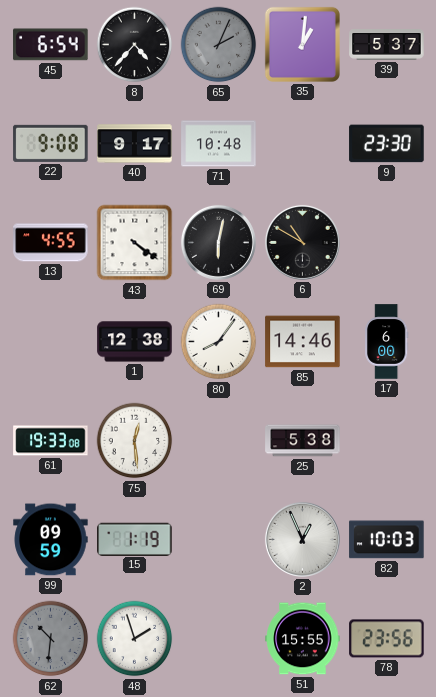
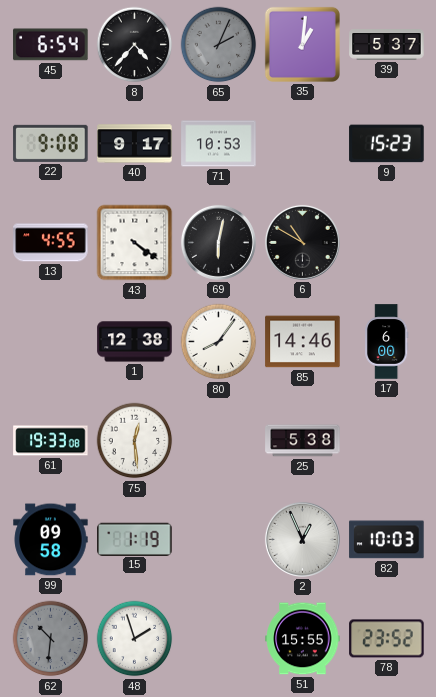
71: 10:48 -> 10:53
9: 23:30 -> 15:23
99: 09:59 -> 09:58
78: 23:56 -> 23:52
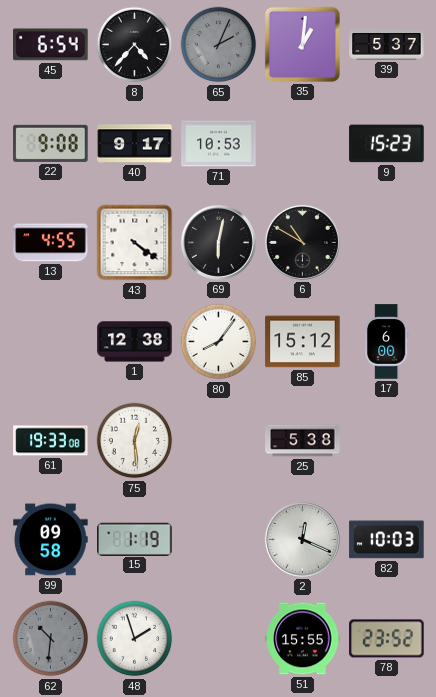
85: 14:46 -> 15:12
2: 12:56 -> 12:19
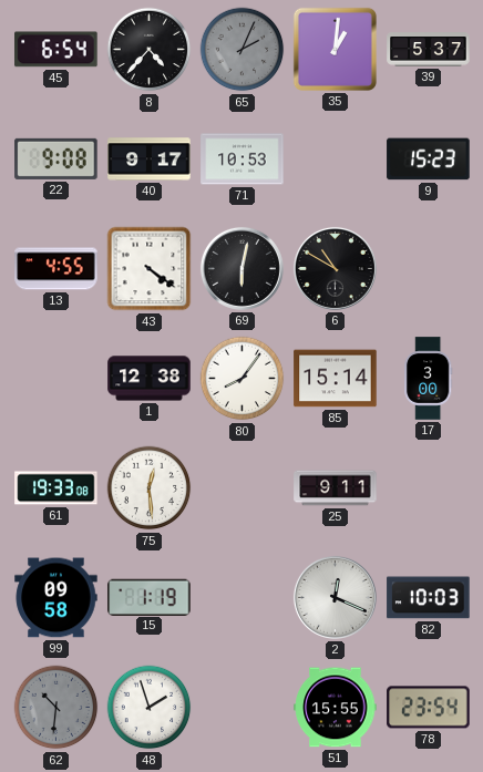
85: 15:12 -> 15:14
17: 6:00 -> 3:00
25: 5:38 -> 9:11
78: 23:52 -> 23:54
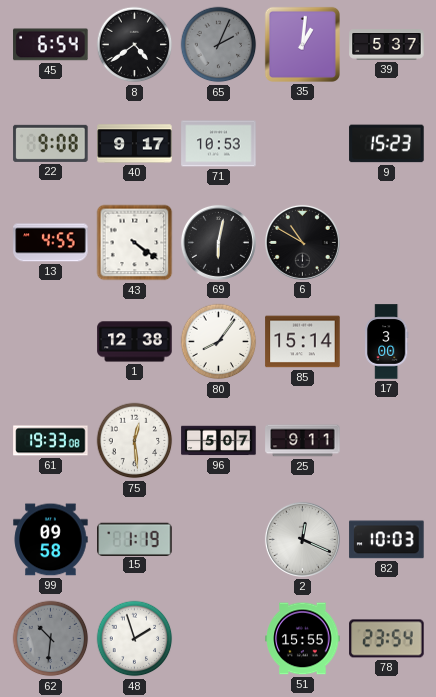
8: 4:37 -> 4:39
96: none -> 5:07
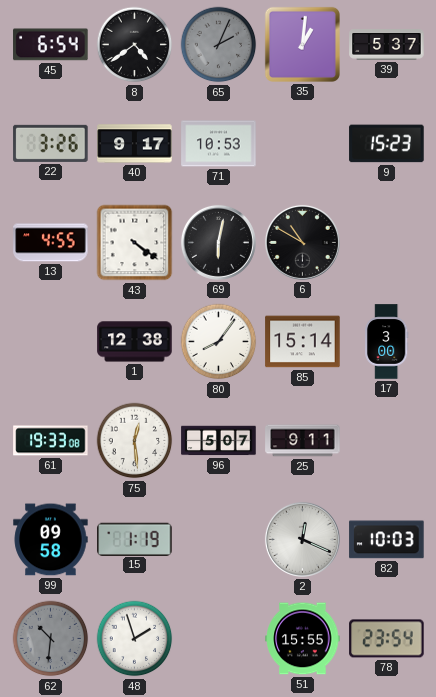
22: 9:08 -> 3:26
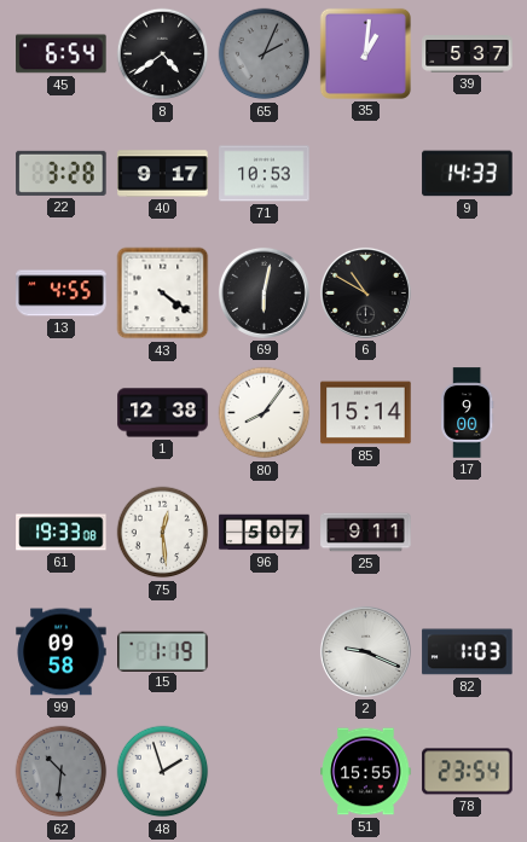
22: 3:26 -> 3:28
9: 15:23 -> 14:33
17: 3:00 -> 9:00
2: 12:19 -> 9:19
82: 10:03 -> 1:03
